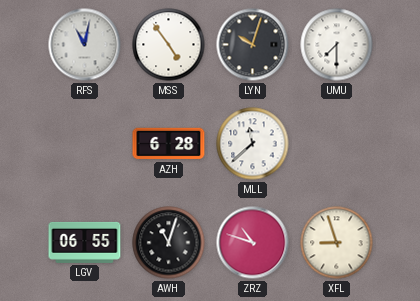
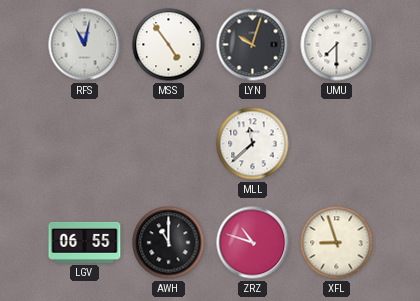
AZH: 6:28 -> none
AWH: 11:03 -> 11:00
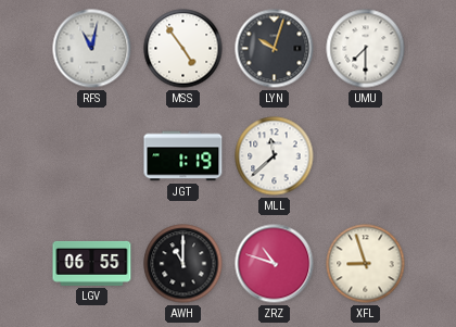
JGT: none -> 1:19
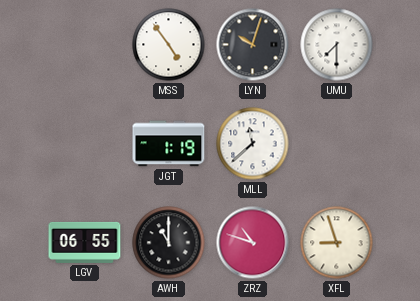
RFS: 11:02 -> none
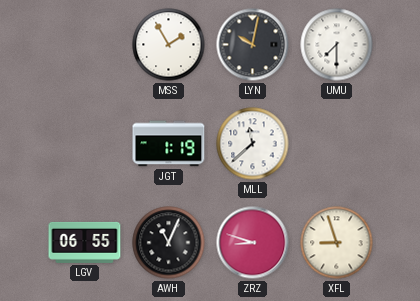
MSS: 4:54 -> 1:55
LYN: 10:03 -> 10:02
AWH: 11:00 -> 11:04
ZRZ: 10:48 -> 8:48
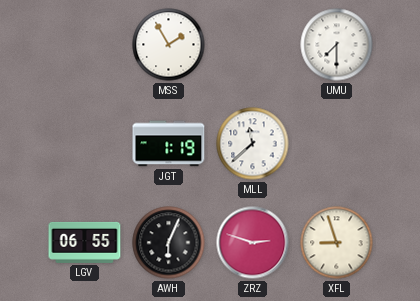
LYN: 10:02 -> none
AWH: 11:04 -> 6:04
ZRZ: 8:48 -> 2:48
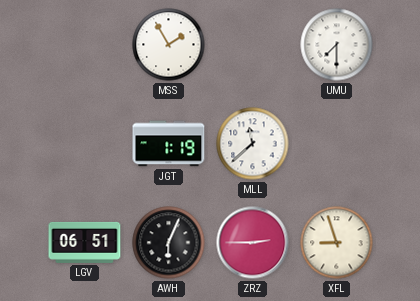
LGV: 06:55 -> 06:51
ZRZ: 2:48 -> 2:45
